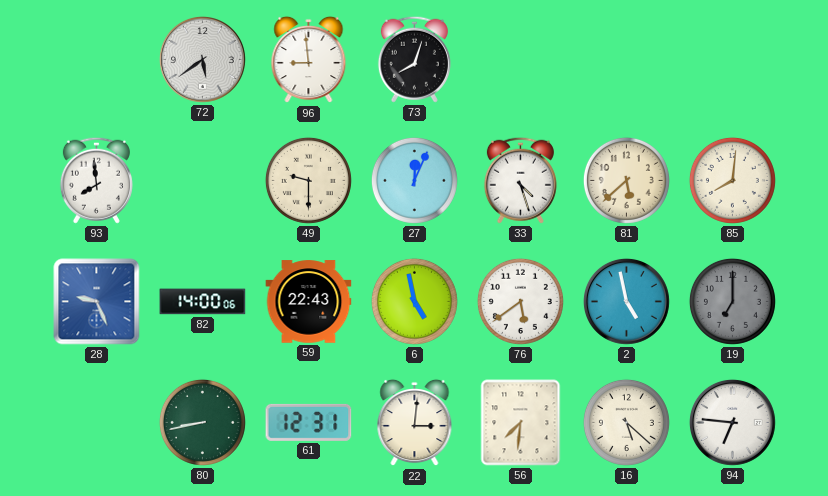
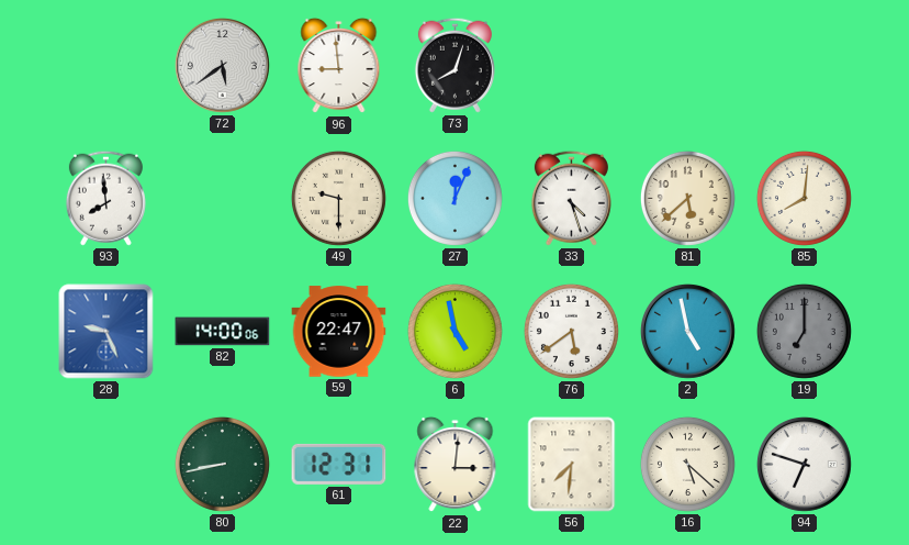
59: 22:43 -> 22:47
94: 6:46 -> 6:48
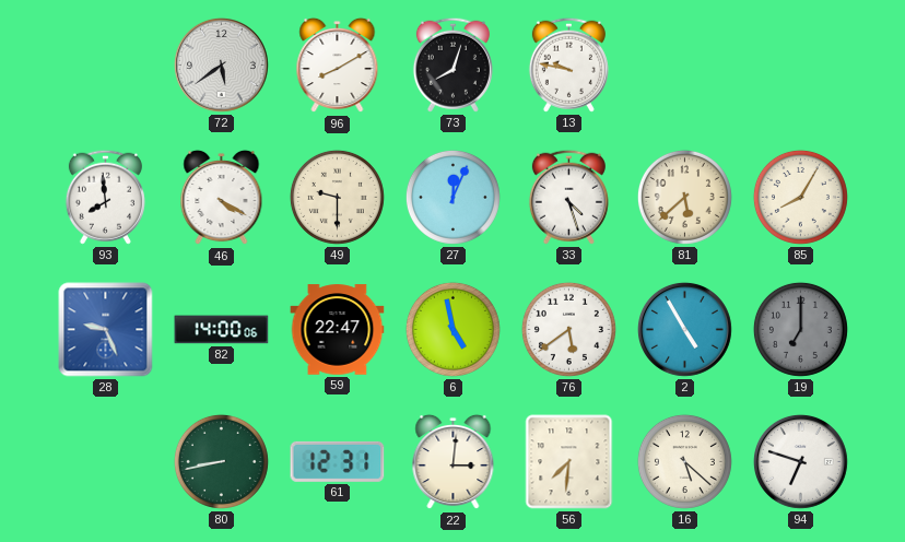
96: 8:59 -> 8:10
13: none -> 9:47
46: none -> 4:20
85: 8:01 -> 8:05
2: 4:58 -> 4:55
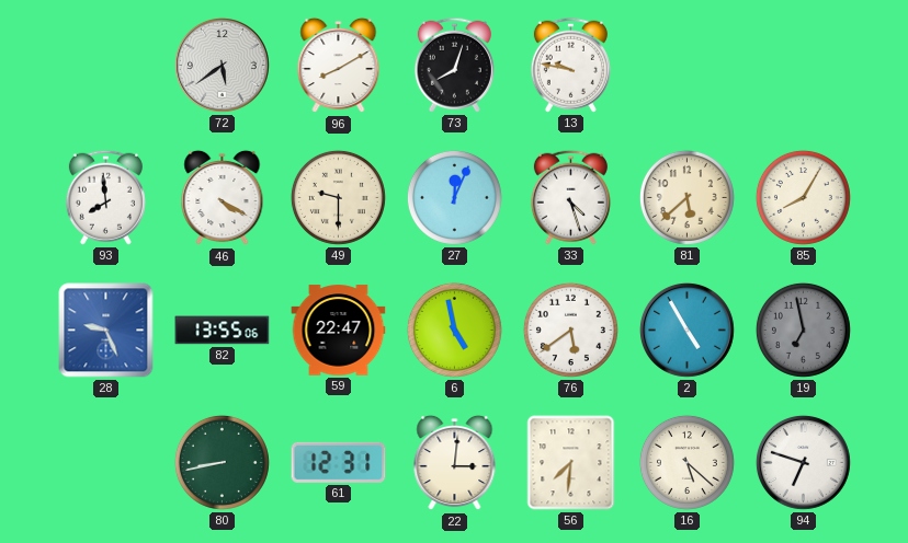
82: 14:00 -> 13:55
19: 7:00 -> 6:58
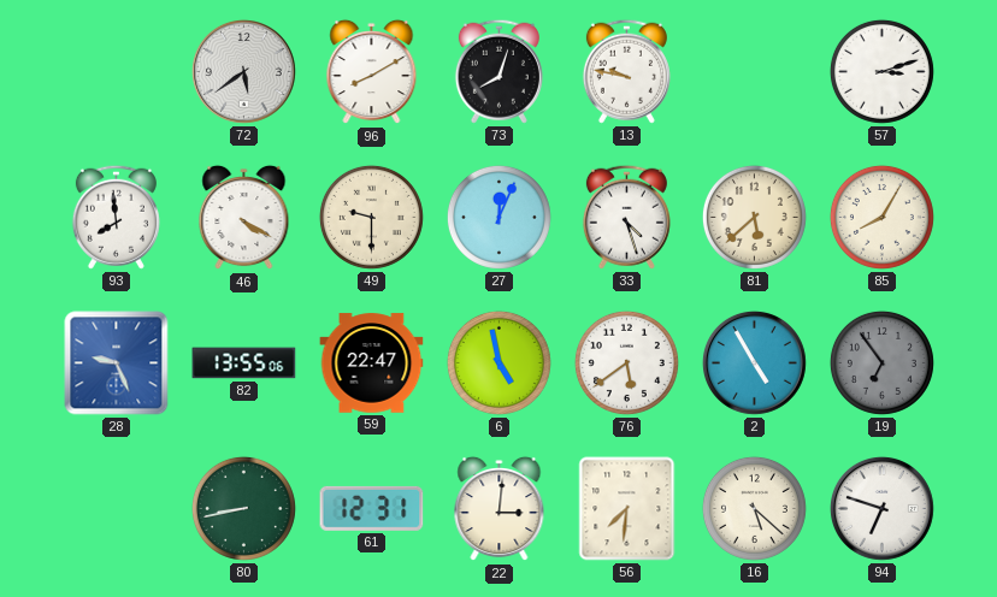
57: none -> 3:12
19: 6:58 -> 6:54
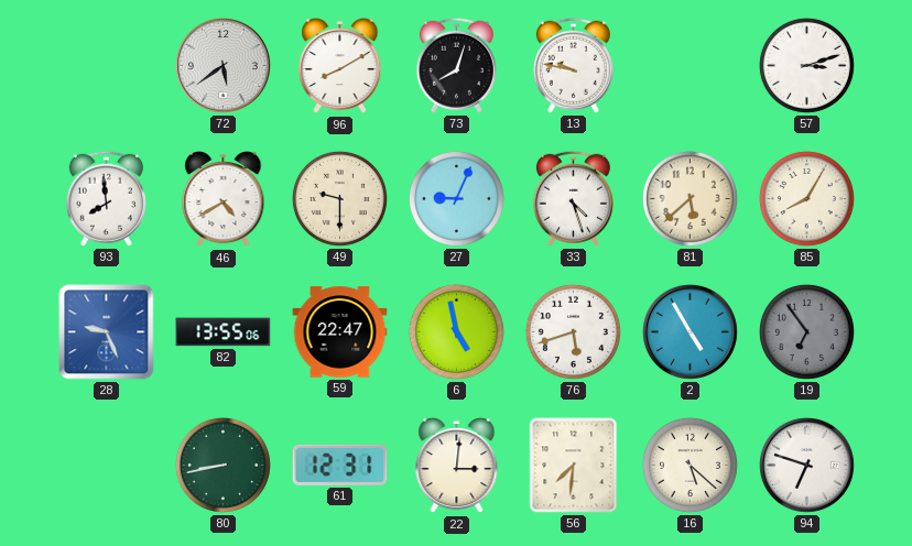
46: 4:20 -> 4:40
27: 12:04 -> 9:04
76: 5:39 -> 5:42
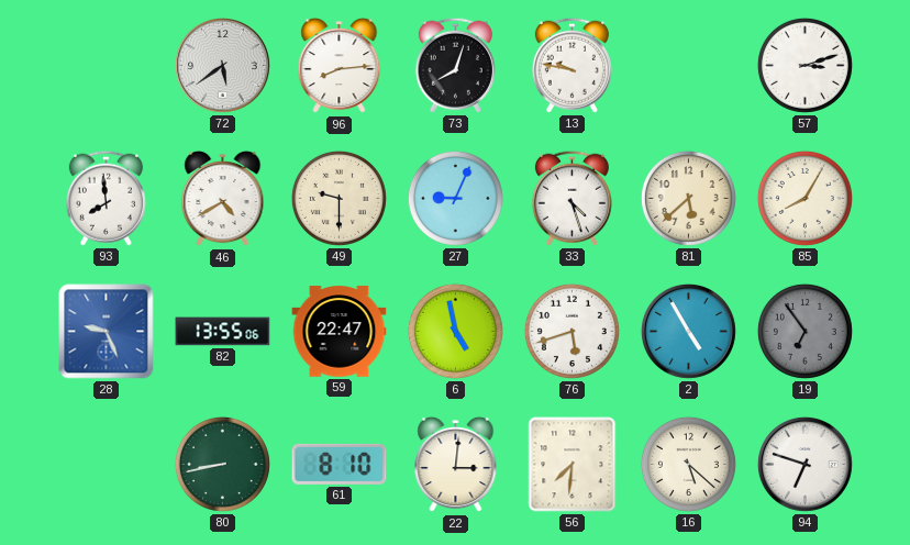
96: 8:10 -> 8:14
61: 12:31 -> 8:10
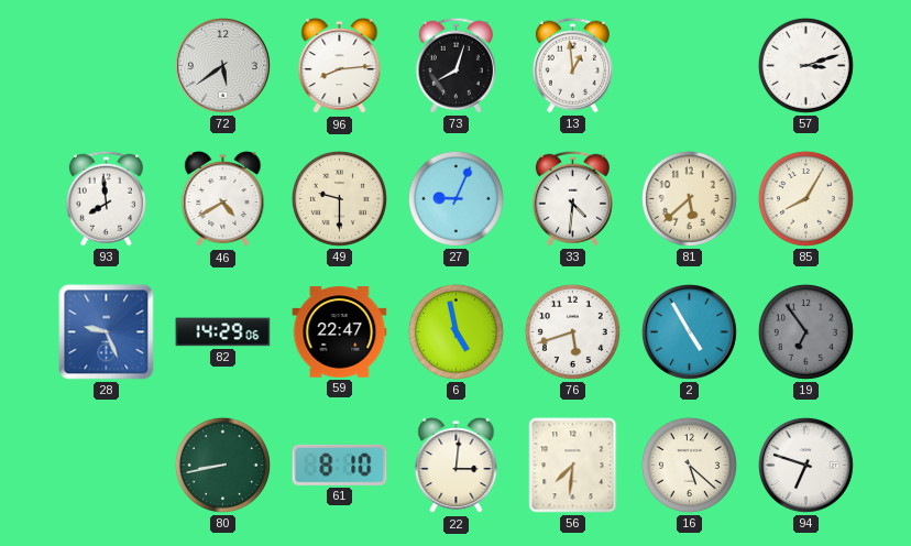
13: 9:47 -> 12:59
33: 4:27 -> 4:31
82: 13:55 -> 14:29
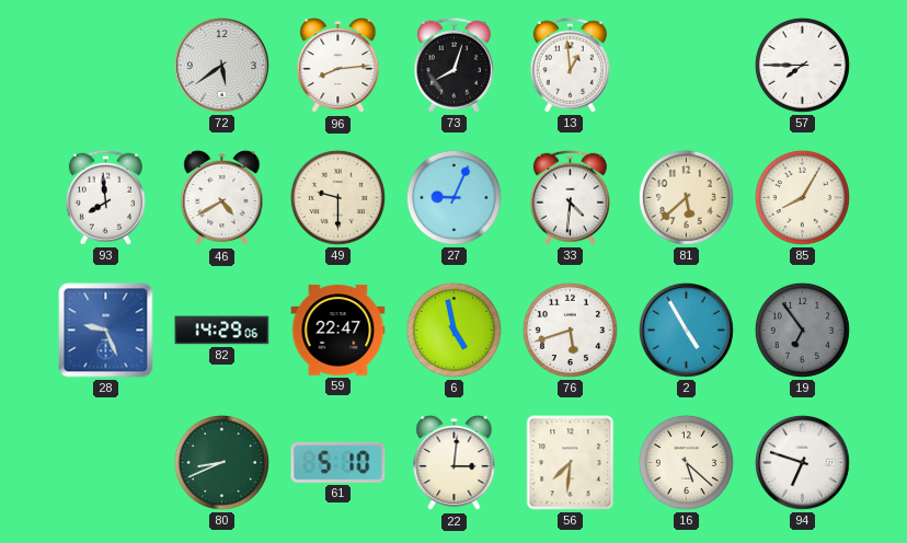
57: 3:12 -> 7:45
80: 8:43 -> 8:41
61: 8:10 -> 5:10
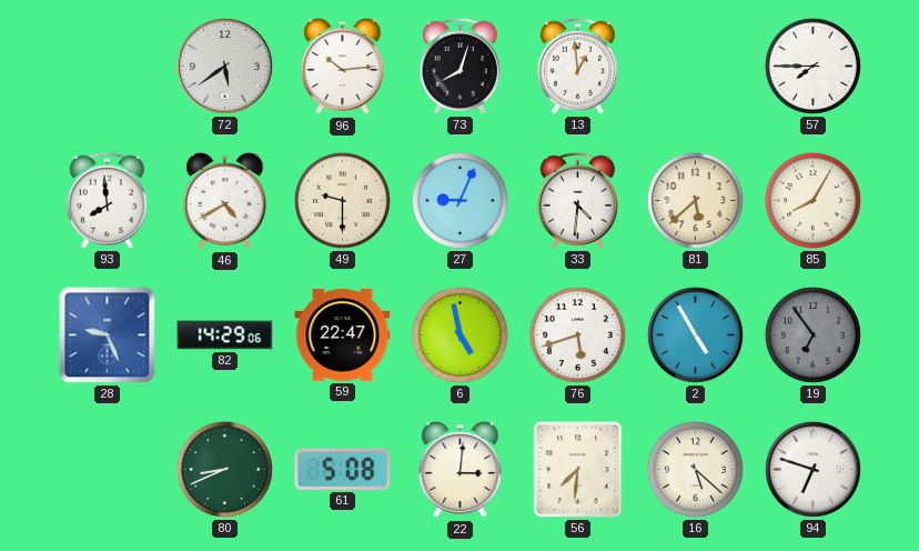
96: 8:14 -> 10:14
61: 5:10 -> 5:08
